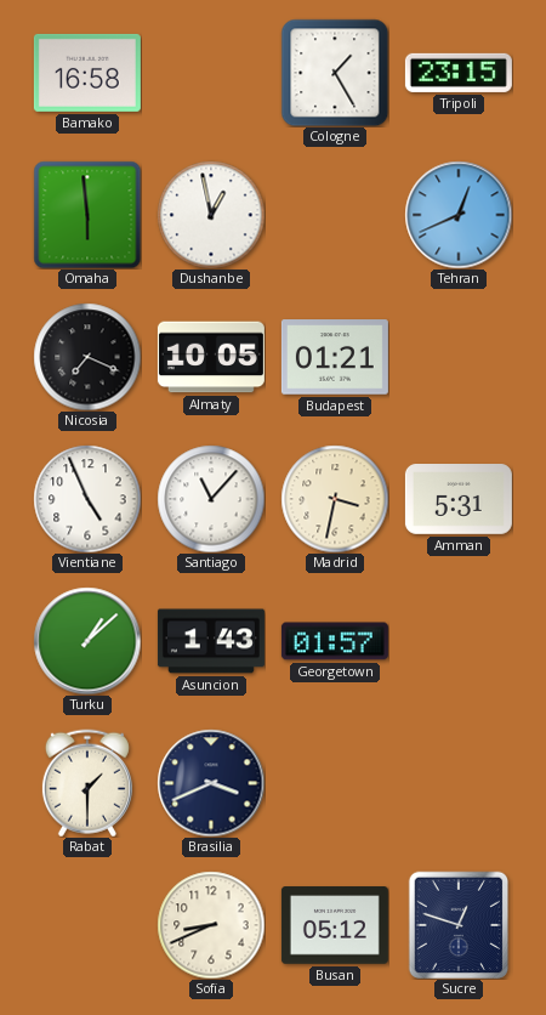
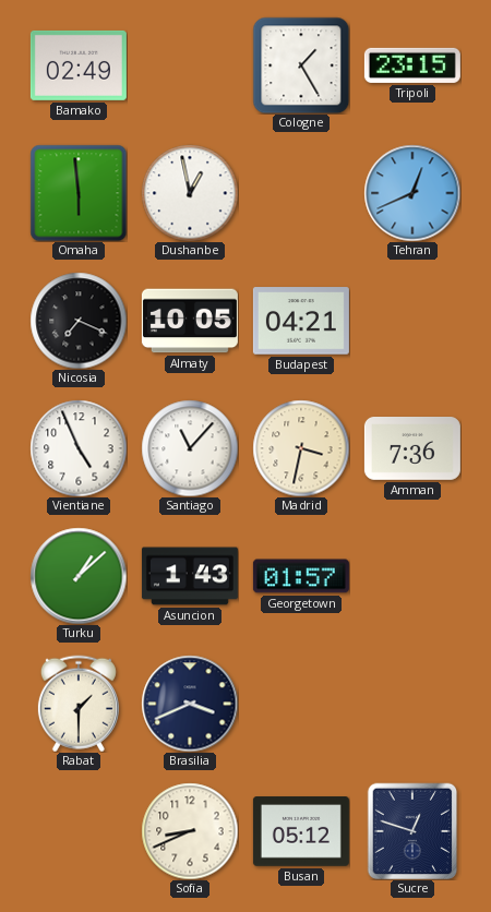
Bamako: 16:58 -> 02:49
Budapest: 01:21 -> 04:21
Amman: 5:31 -> 7:36
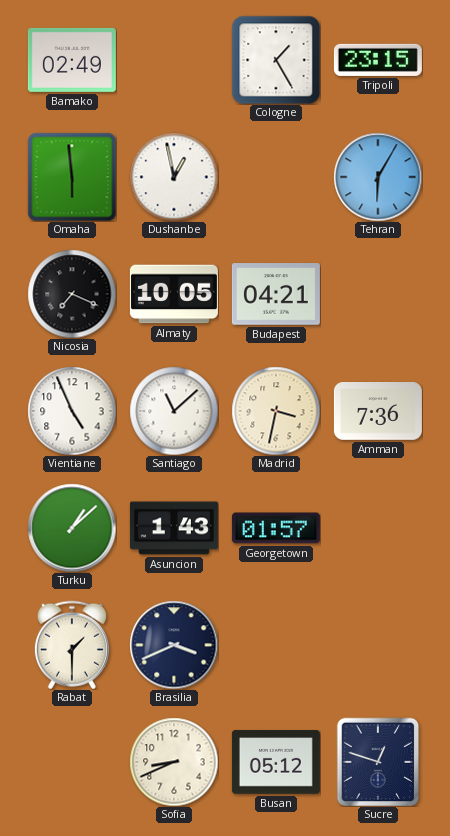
Tehran: 12:41 -> 6:05
Santiago: 11:07 -> 11:08
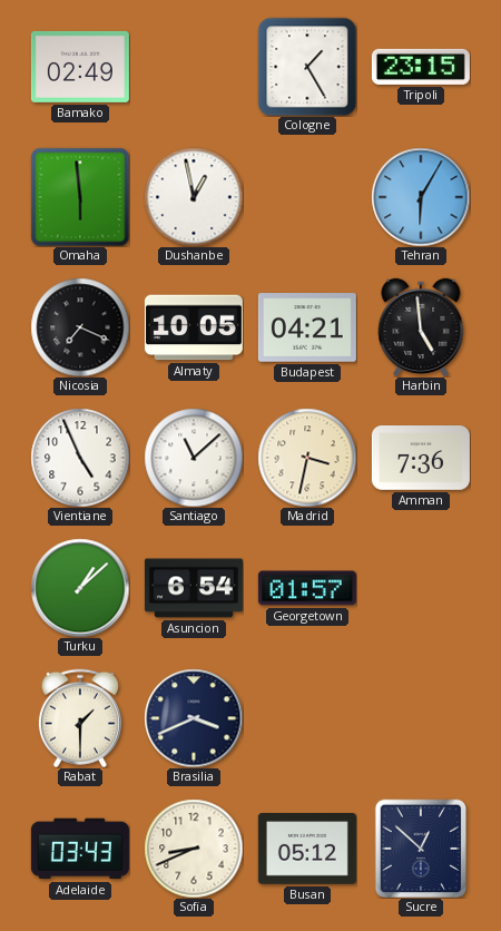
Harbin: none -> 4:59
Asuncion: 1:43 -> 6:54
Adelaide: none -> 03:43
Sucre: 12:48 -> 12:52
